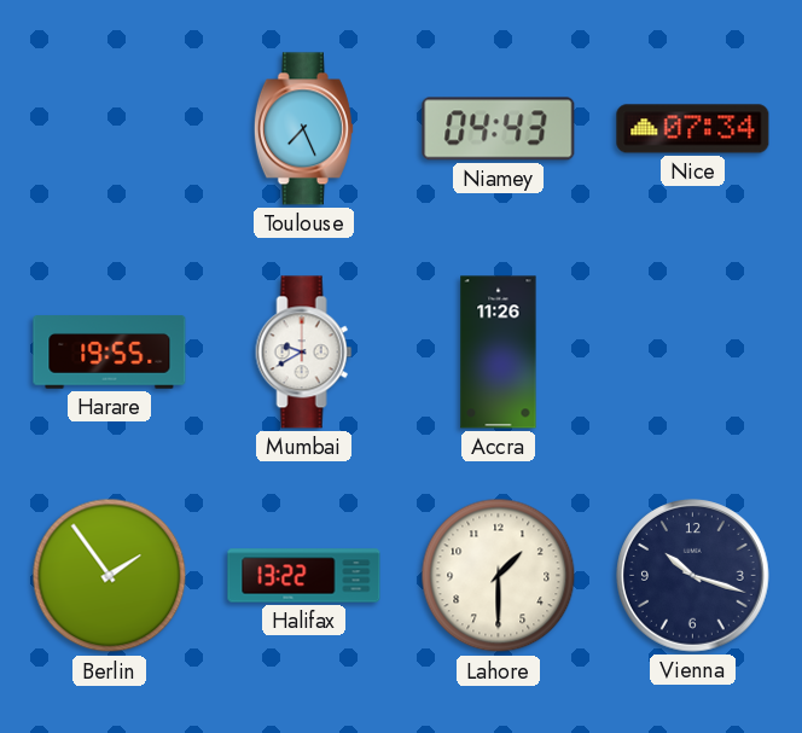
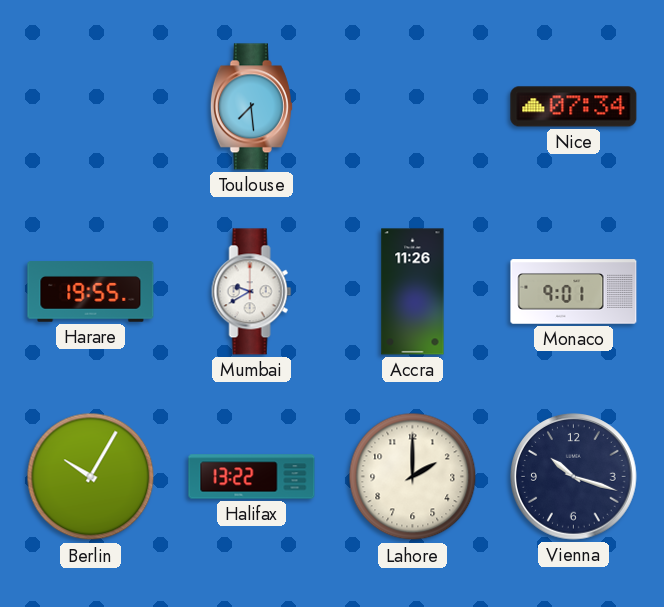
Toulouse: 7:26 -> 7:29
Niamey: 04:43 -> none
Monaco: none -> 9:01
Berlin: 1:54 -> 10:05
Lahore: 1:30 -> 2:00
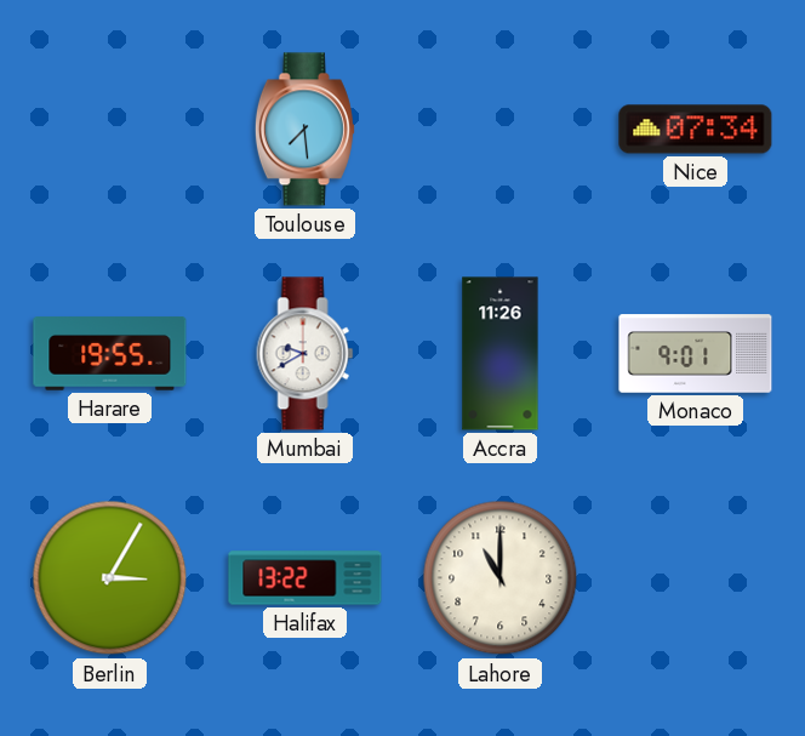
Berlin: 10:05 -> 3:05
Lahore: 2:00 -> 11:00
Vienna: 10:18 -> none
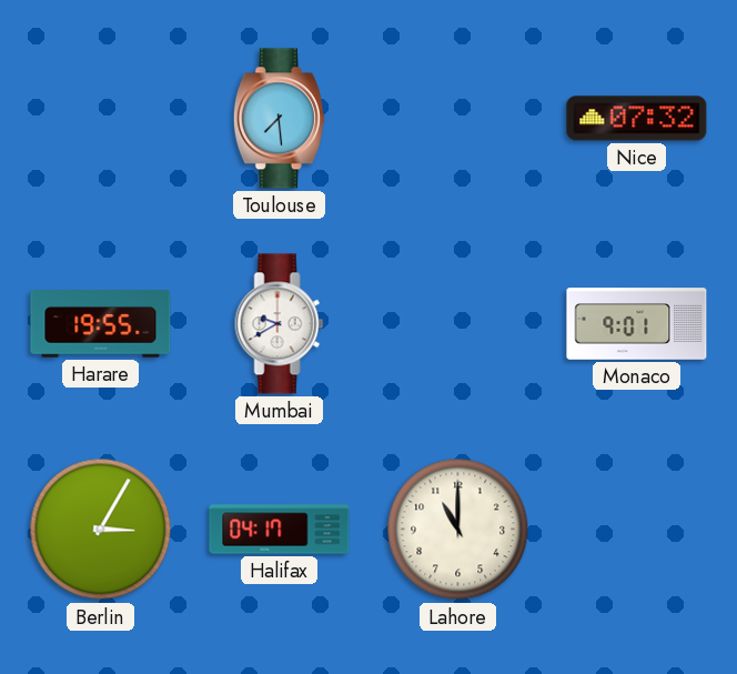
Nice: 07:34 -> 07:32
Accra: 11:26 -> none
Halifax: 13:22 -> 04:17
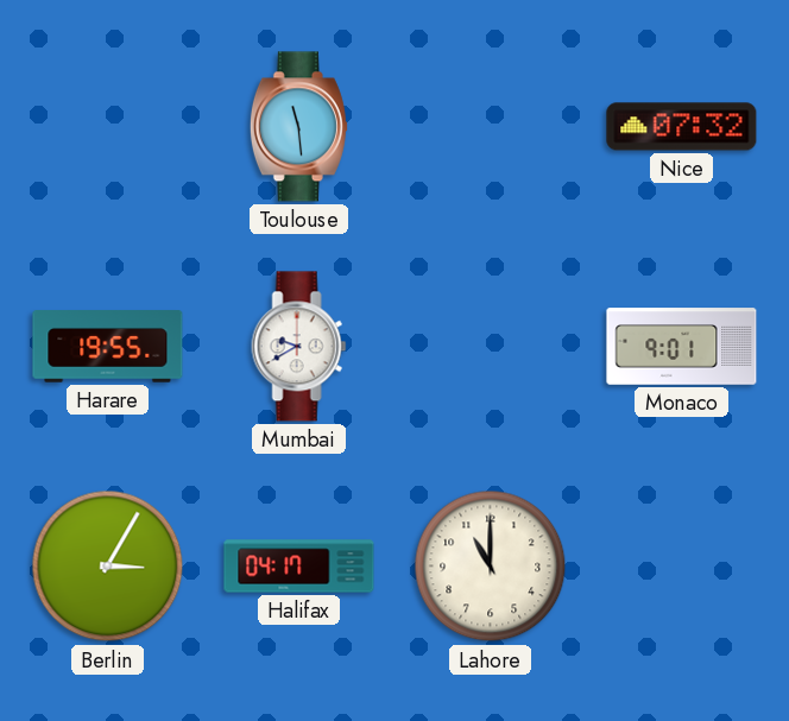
Toulouse: 7:29 -> 11:29
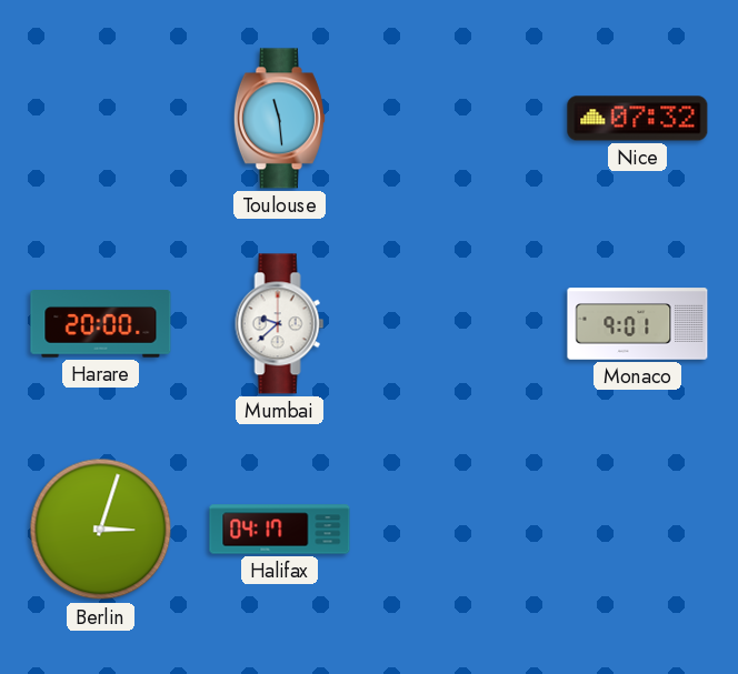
Harare: 19:55 -> 20:00
Mumbai: 9:40 -> 9:38
Berlin: 3:05 -> 3:03
Lahore: 11:00 -> none
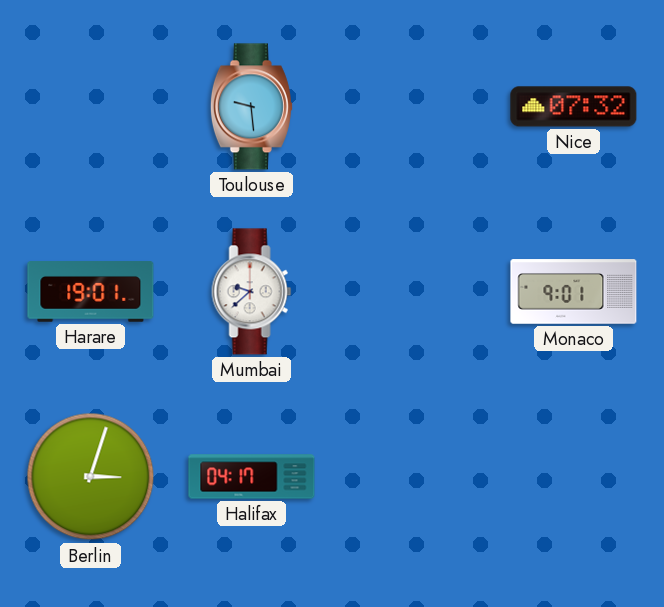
Toulouse: 11:29 -> 9:29
Harare: 20:00 -> 19:01
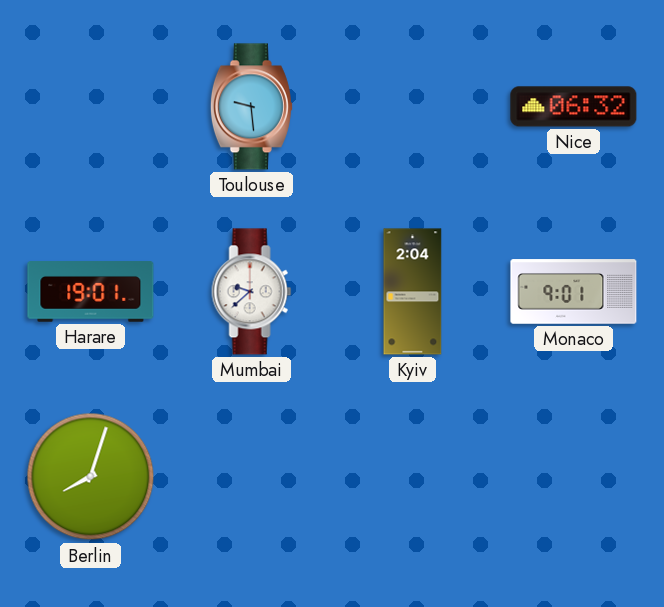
Nice: 07:32 -> 06:32
Kyiv: none -> 2:04
Berlin: 3:03 -> 8:03
Halifax: 04:17 -> none
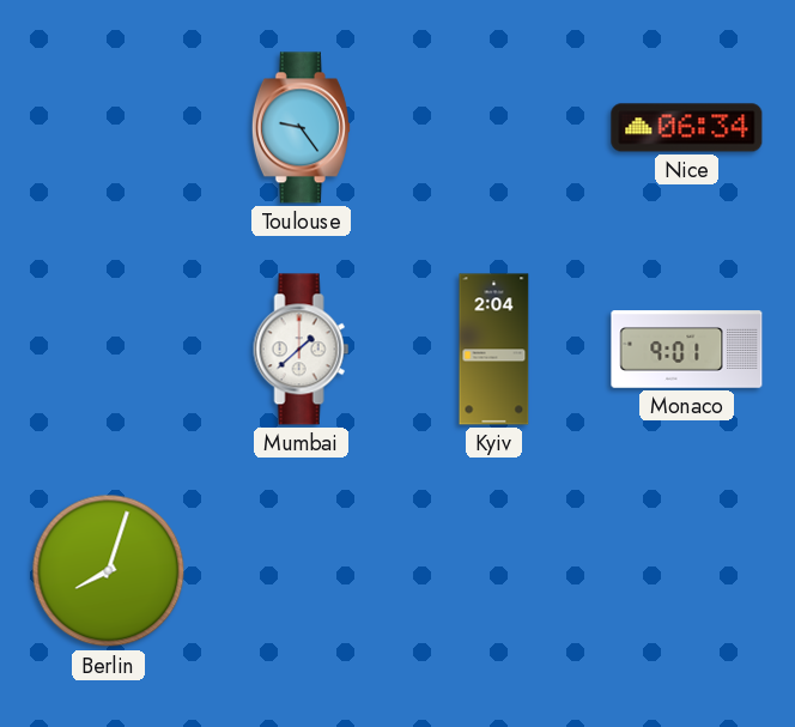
Toulouse: 9:29 -> 9:24
Nice: 06:32 -> 06:34
Harare: 19:01 -> none
Mumbai: 9:38 -> 1:38
